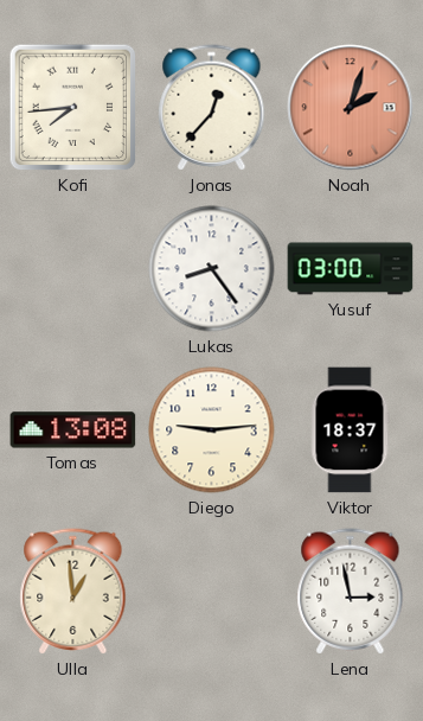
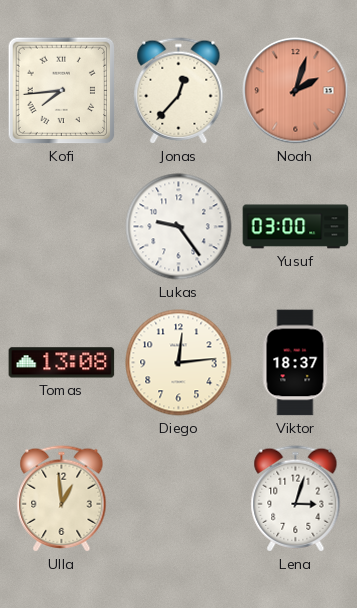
Lukas: 8:24 -> 9:24
Diego: 9:14 -> 12:14
Lena: 2:58 -> 3:03
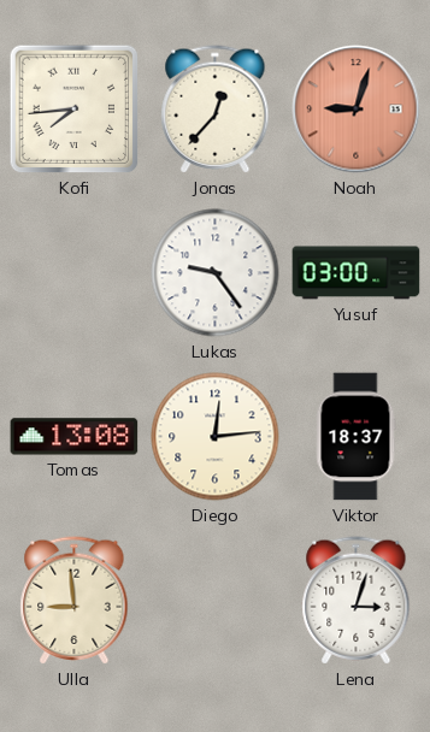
Noah: 2:03 -> 9:03
Ulla: 12:59 -> 8:59
